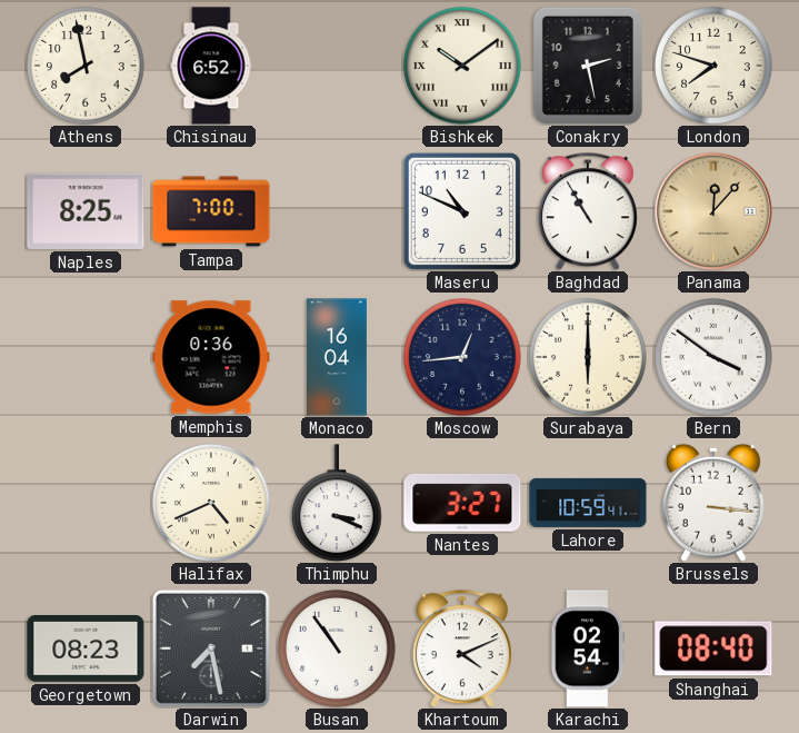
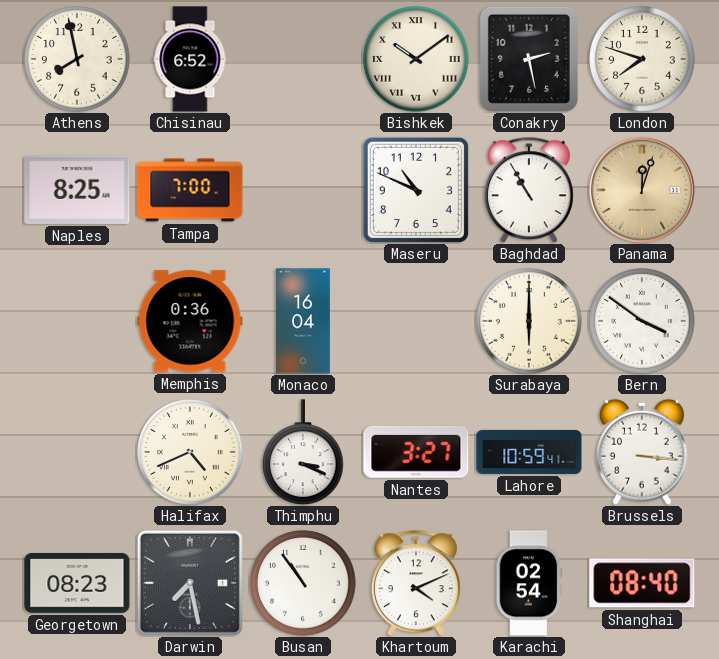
Panama: 12:07 -> 12:03
Moscow: 12:44 -> none
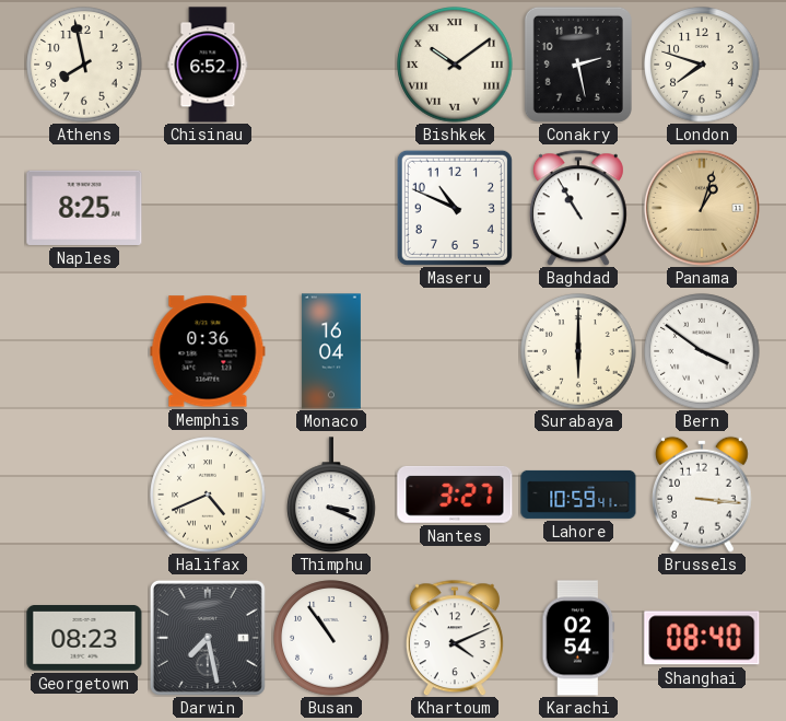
Tampa: 7:00 -> none
Panama: 12:03 -> 1:03
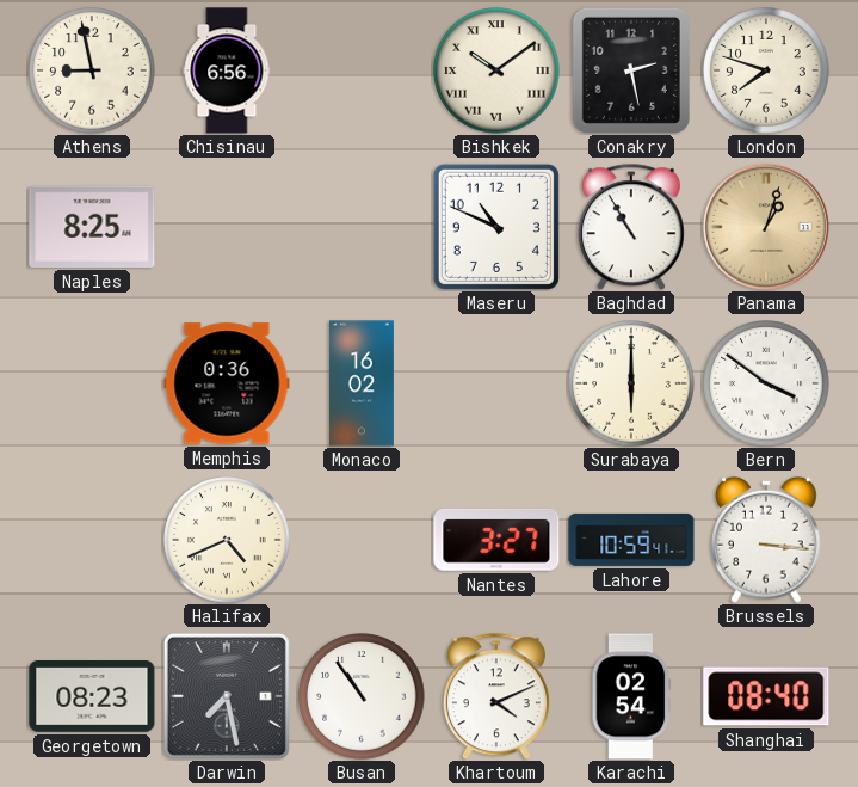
Athens: 7:58 -> 8:58
Chisinau: 6:52 -> 6:56
Monaco: 16:04 -> 16:02
Thimphu: 3:19 -> none
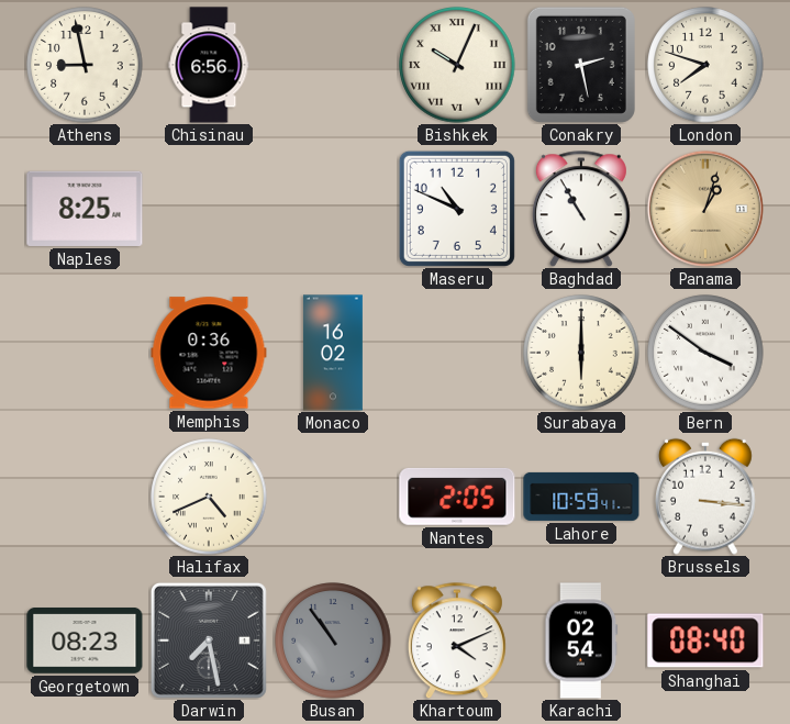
Bishkek: 10:09 -> 10:04
Nantes: 3:27 -> 2:05
Busan dial: white -> grey
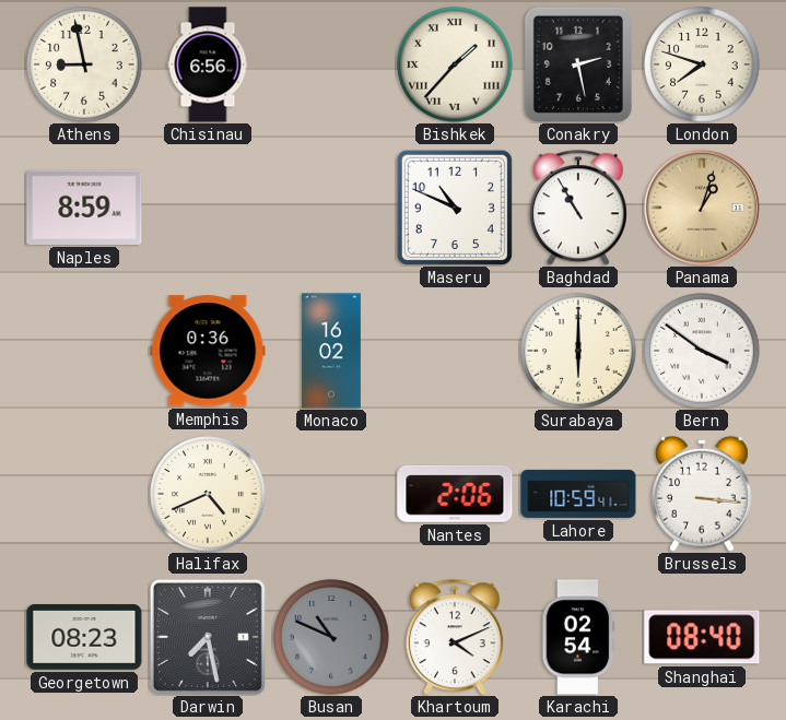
Bishkek: 10:04 -> 1:37
Naples: 8:25 -> 8:59
Nantes: 2:05 -> 2:06
Busan: 10:54 -> 10:49
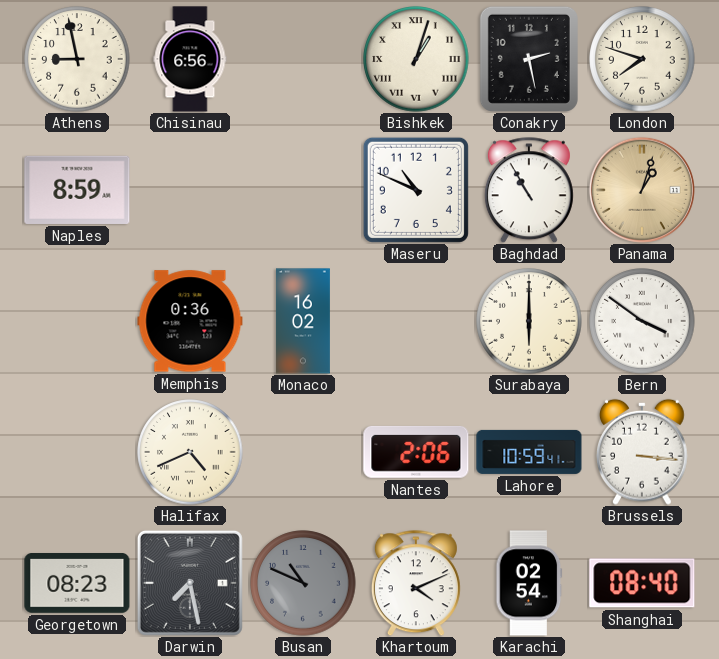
Bishkek: 1:37 -> 1:03
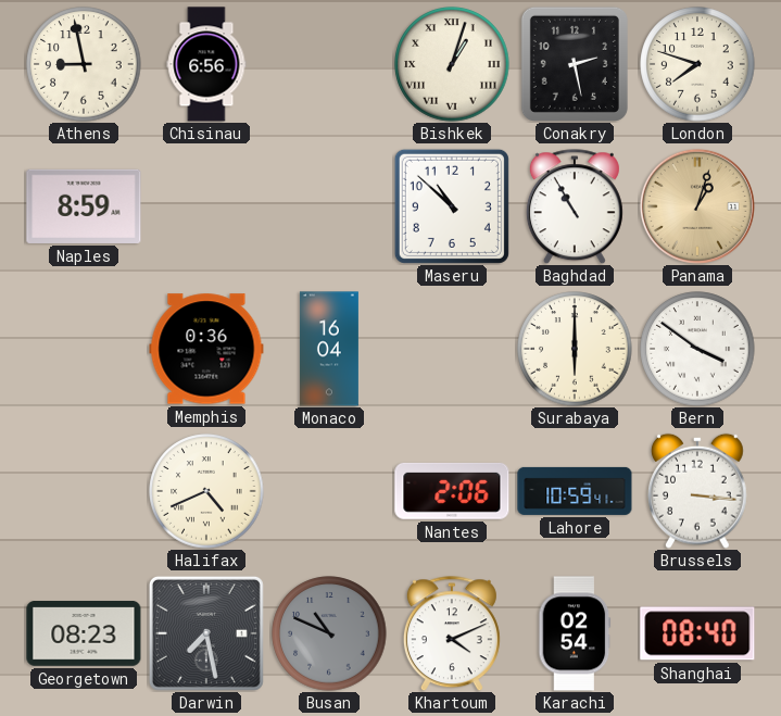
Maseru: 10:49 -> 10:52
Monaco: 16:02 -> 16:04
